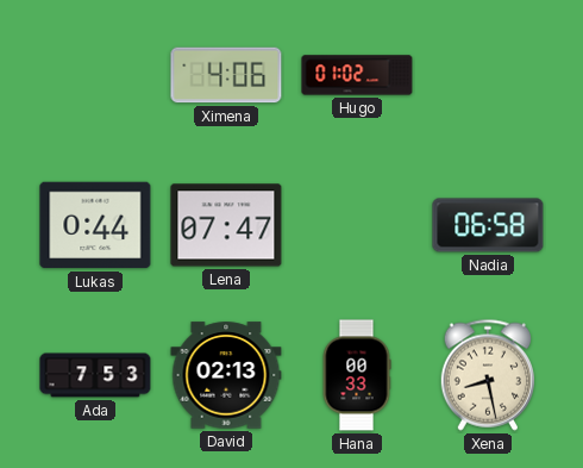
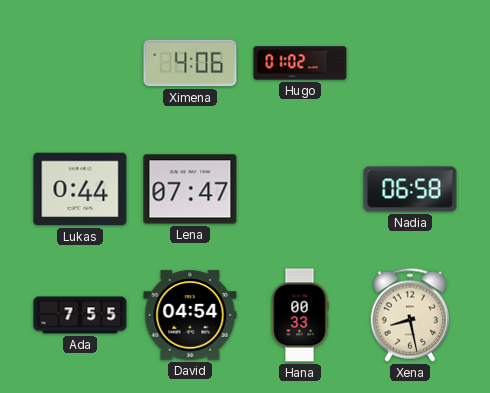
Ada: 7:53 -> 7:55
David: 02:13 -> 04:54
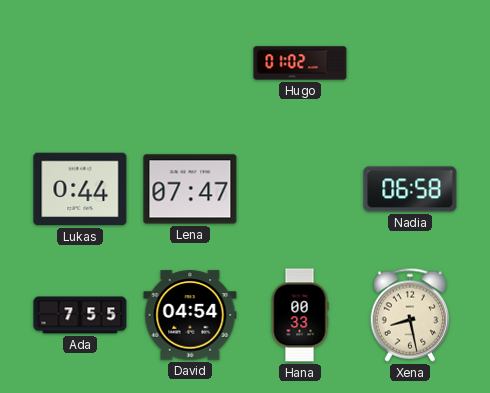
Ximena: 4:06 -> none
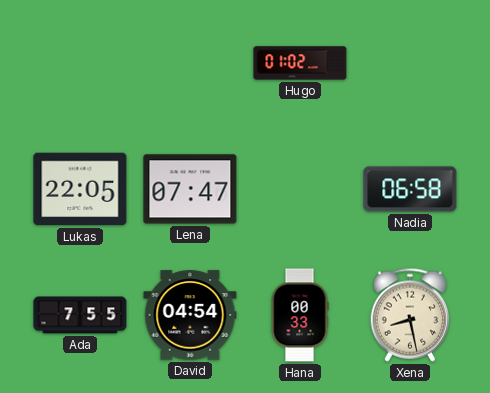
Lukas: 0:44 -> 22:05
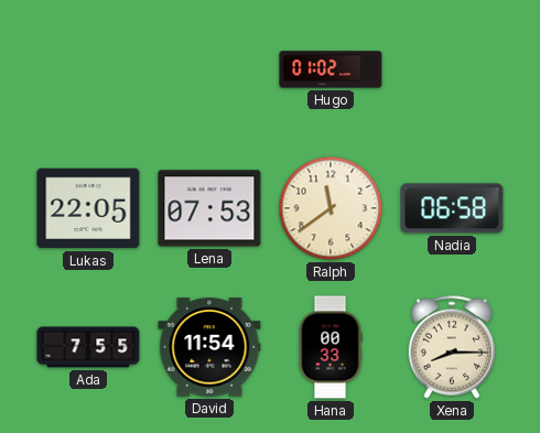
Lena: 07:47 -> 07:53
Ralph: none -> 11:39
David: 04:54 -> 11:54
Xena: 8:28 -> 8:15
